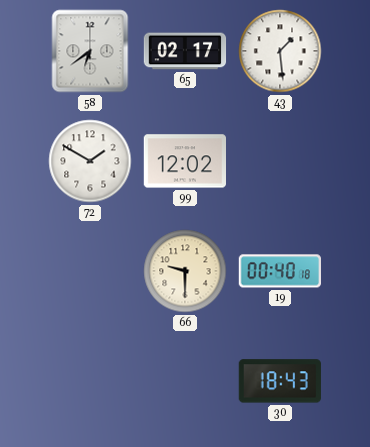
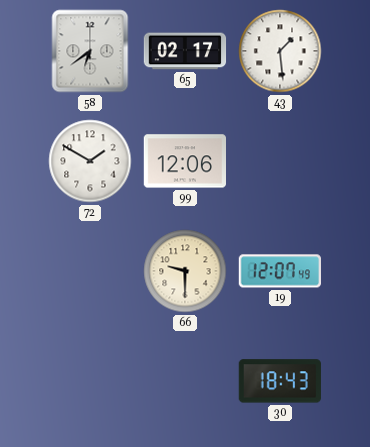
99: 12:02 -> 12:06
19: 00:40 -> 12:07
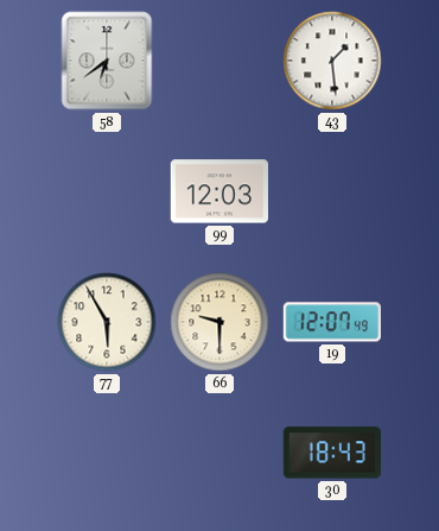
65: 02:17 -> none
72: 1:50 -> none
99: 12:06 -> 12:03
77: none -> 5:55
